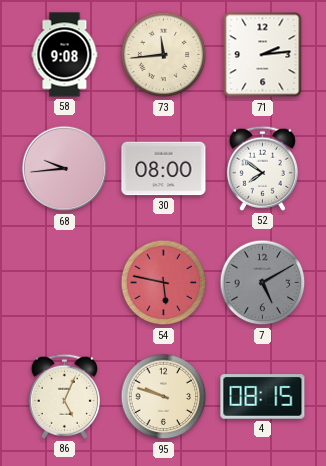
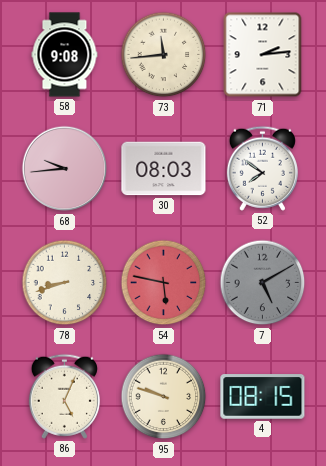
30: 08:00 -> 08:03
78: none -> 8:42
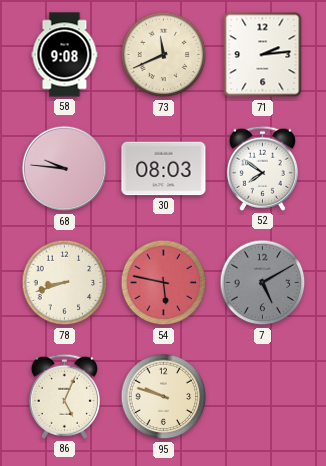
73: 11:44 -> 11:41
68: 9:44 -> 9:46
4: 08:15 -> none
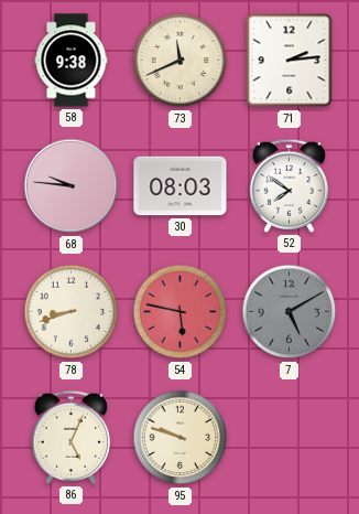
58: 9:08 -> 9:38
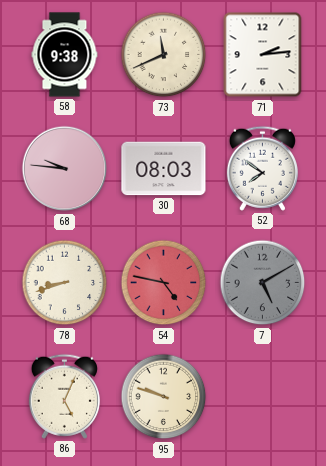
54: 5:47 -> 4:47
